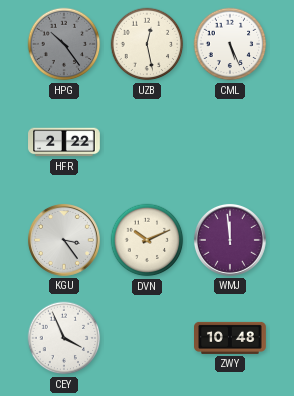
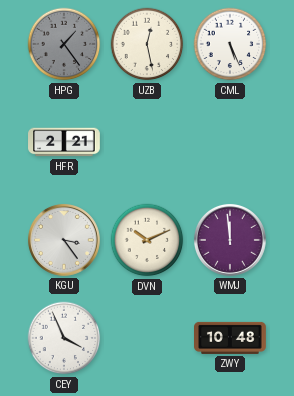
HPG: 10:24 -> 1:24
HFR: 2:22 -> 2:21
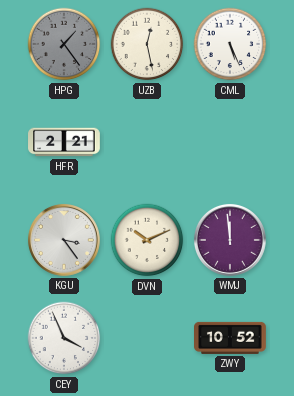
ZWY: 10:48 -> 10:52
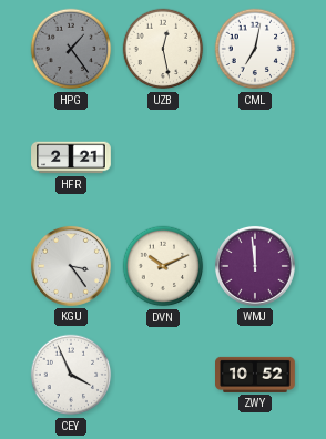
CML: 5:26 -> 7:02
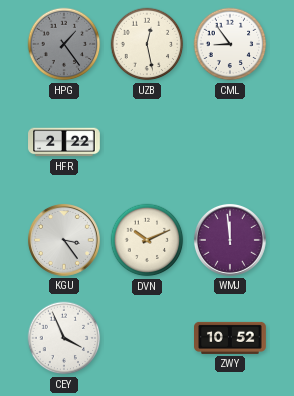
CML: 7:02 -> 8:54
HFR: 2:21 -> 2:22
